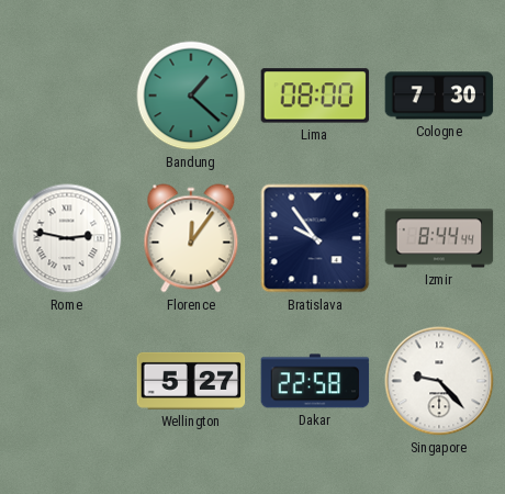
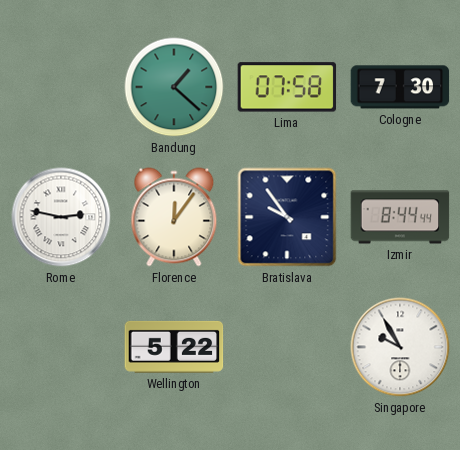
Lima: 08:00 -> 07:58
Wellington: 5:27 -> 5:22
Dakar: 22:58 -> none
Singapore: 9:23 -> 9:55
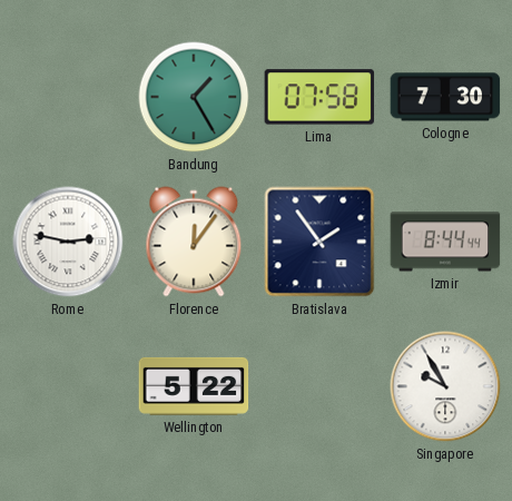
Bandung: 1:22 -> 1:25
Bratislava: 9:54 -> 1:54
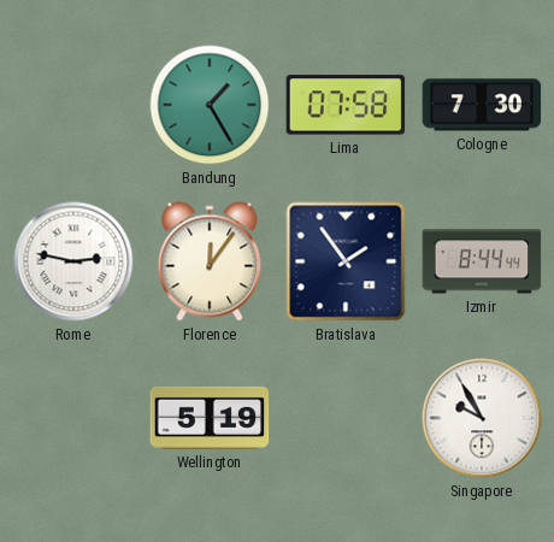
Wellington: 5:22 -> 5:19
